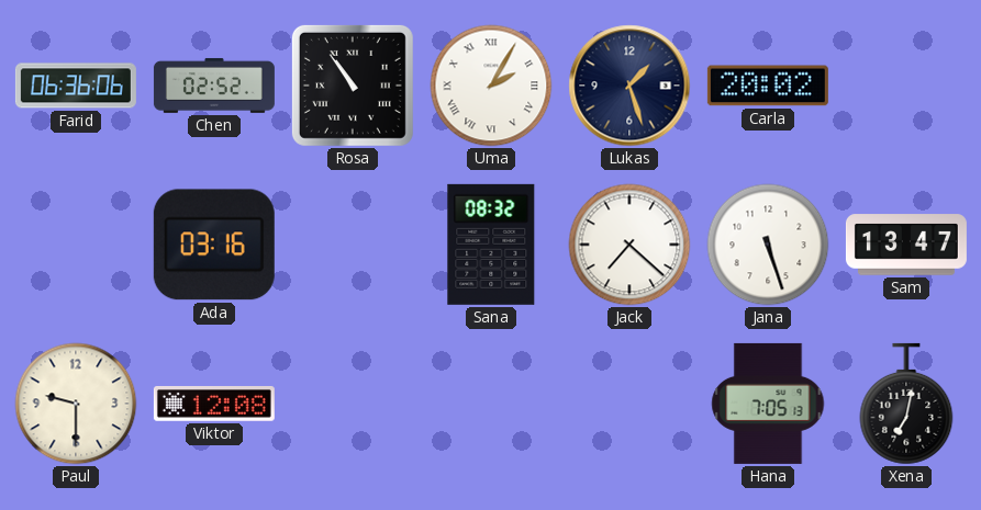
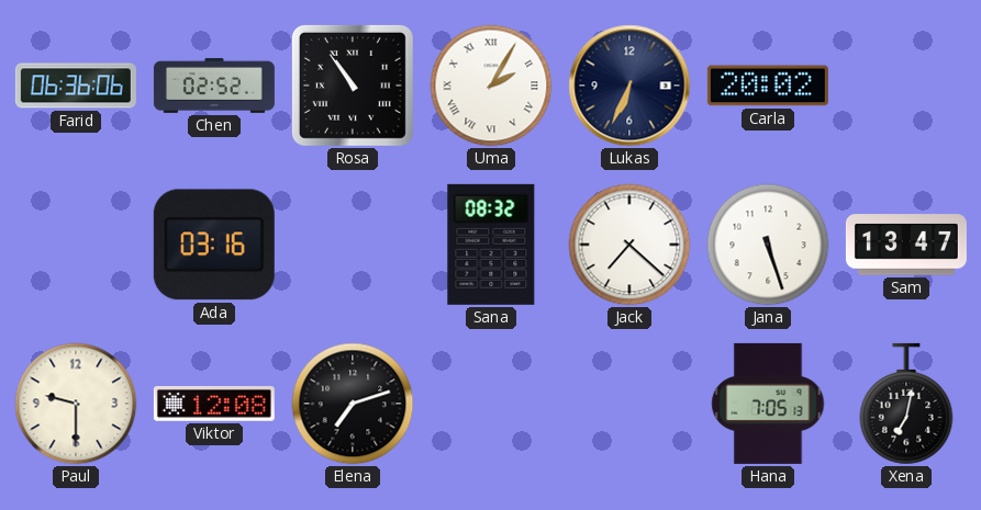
Lukas: 1:27 -> 6:34
Elena: none -> 7:12
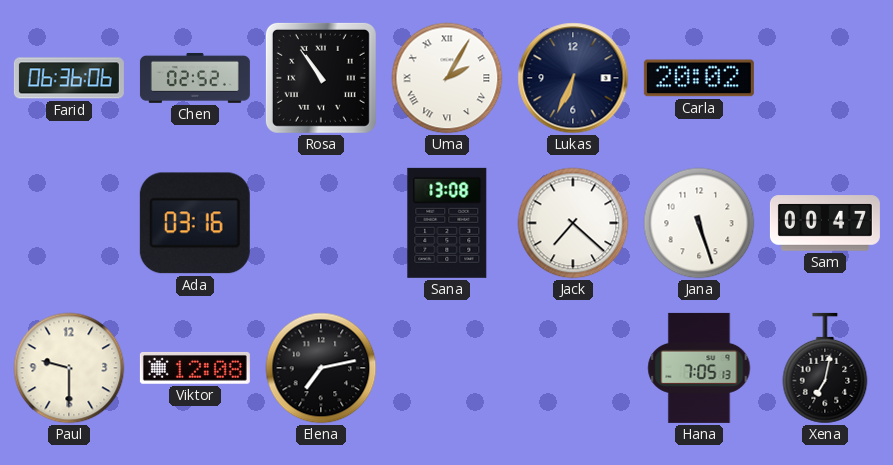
Sana: 08:32 -> 13:08
Sam: 13:47 -> 00:47
Elena: 7:12 -> 7:13
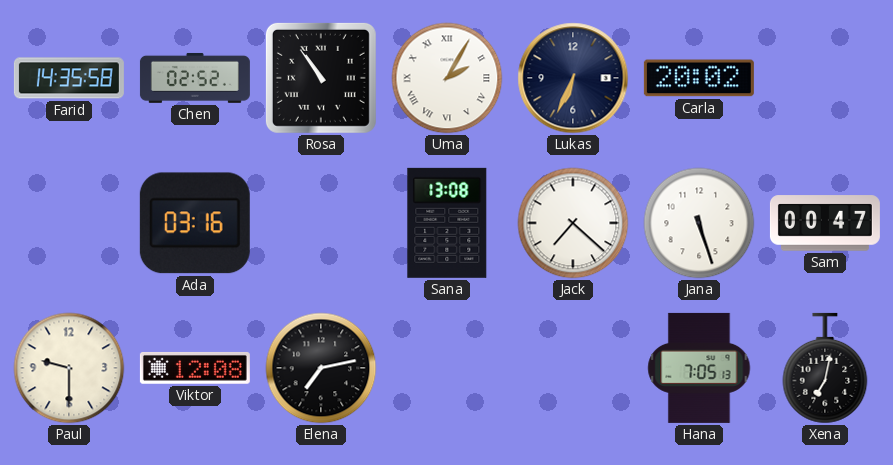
Farid: 06:36 -> 14:35
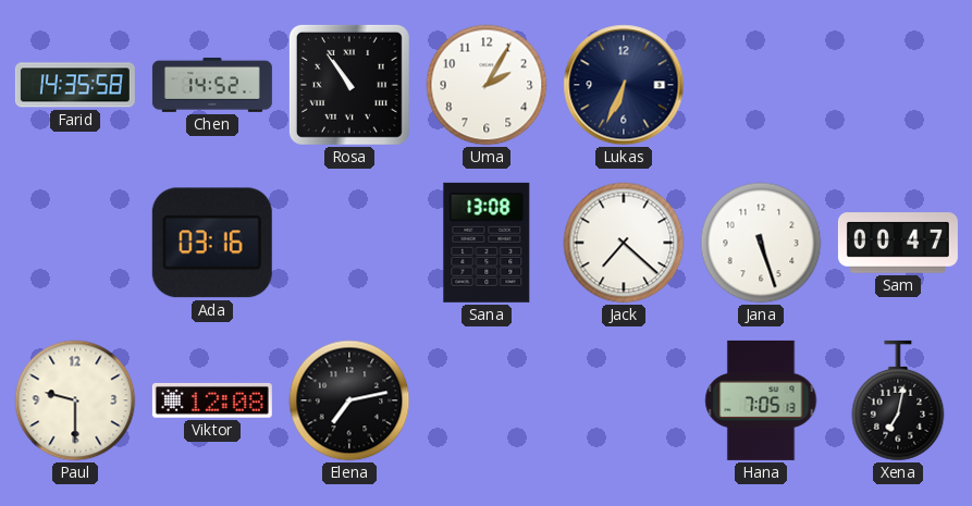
Chen: 02:52 -> 14:52
Uma numerals: Roman -> Arabic
Carla: 20:02 -> none
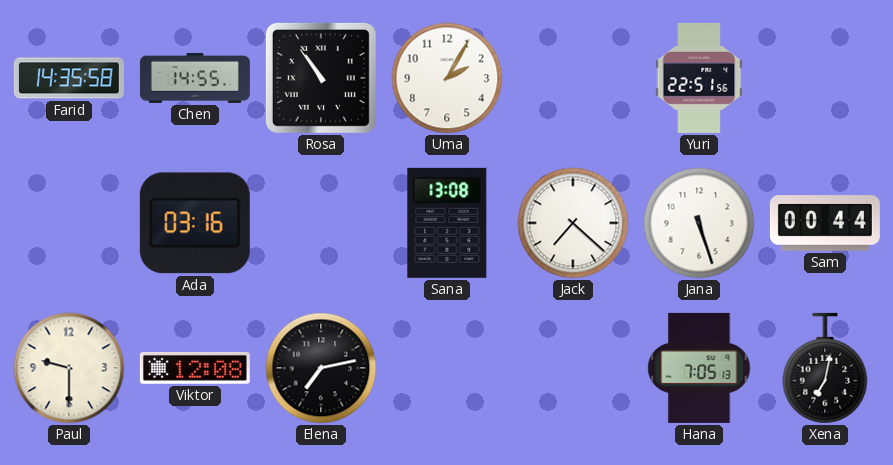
Chen: 14:52 -> 14:55
Lukas: 6:34 -> none
Yuri: none -> 22:51
Sam: 00:47 -> 00:44
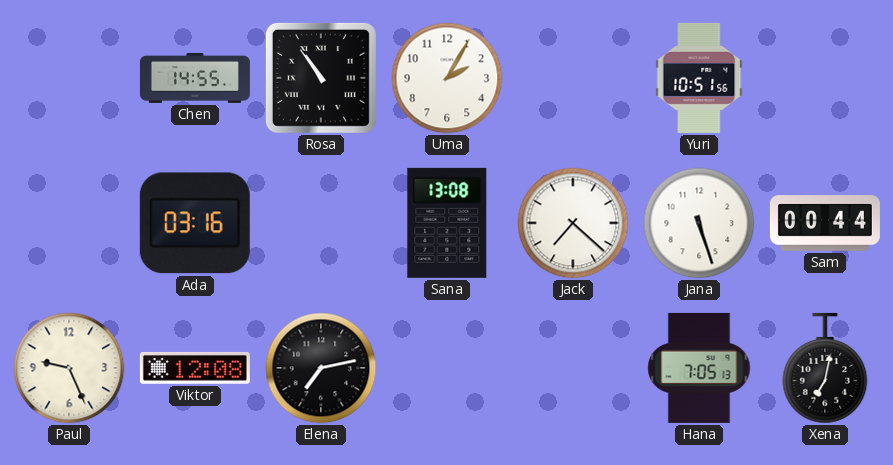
Farid: 14:35 -> none
Yuri: 22:51 -> 10:51
Paul: 9:30 -> 9:26
